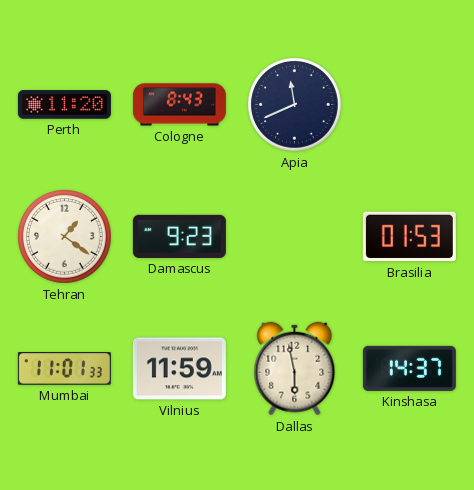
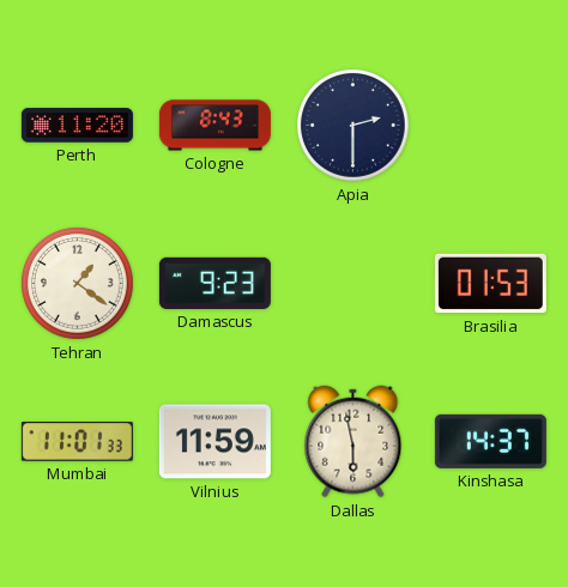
Apia: 11:41 -> 2:30
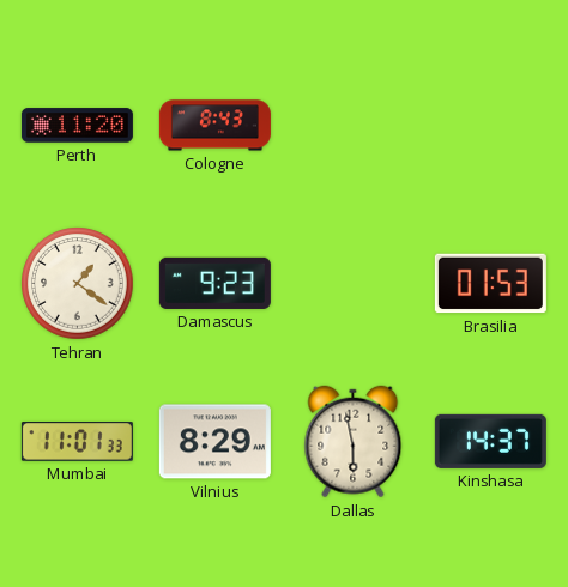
Apia: 2:30 -> none
Vilnius: 11:59 -> 8:29
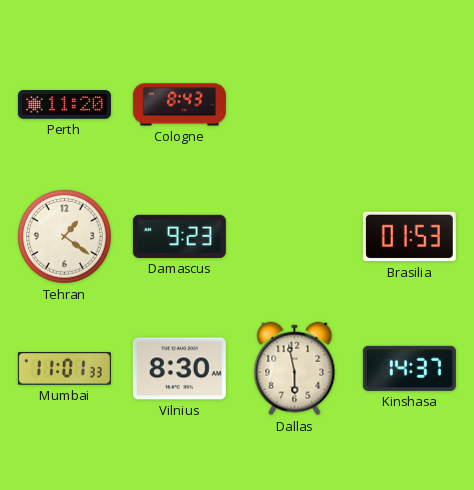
Vilnius: 8:29 -> 8:30
